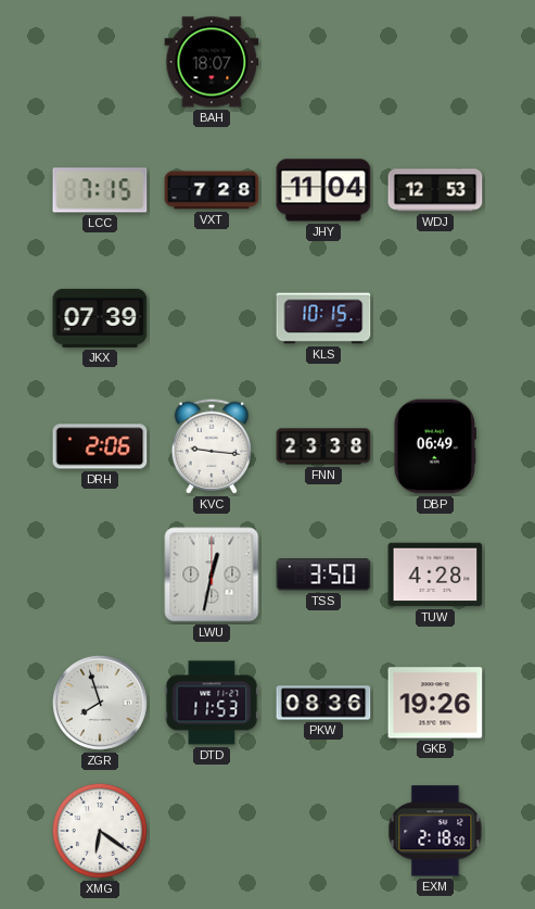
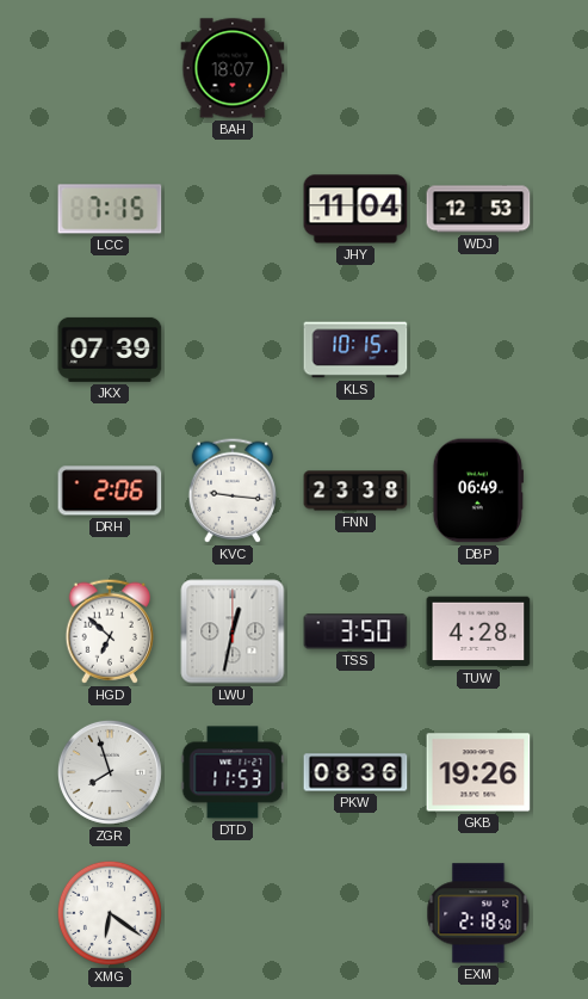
VXT: 7:28 -> none
HGD: none -> 6:52
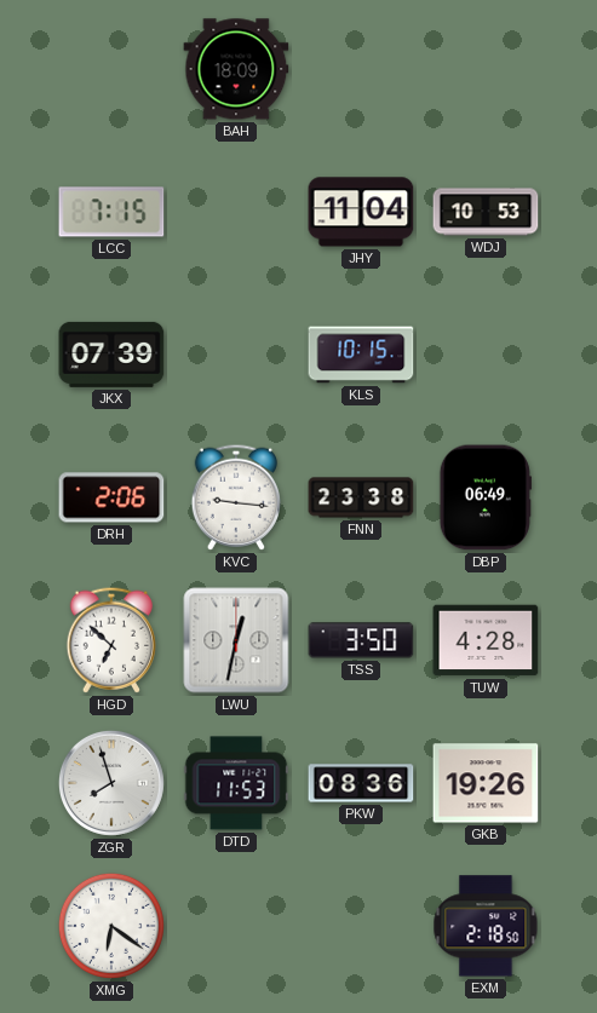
BAH: 18:07 -> 18:09
WDJ: 12:53 -> 10:53
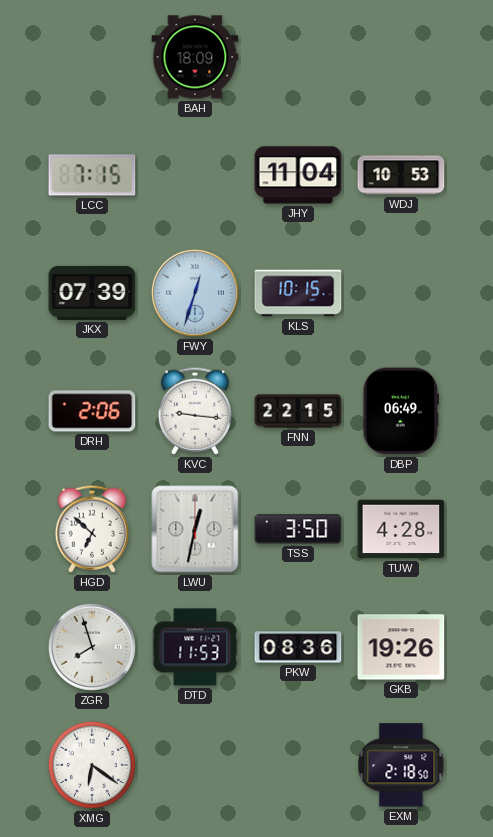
FWY: none -> 12:33
FNN: 23:38 -> 22:15
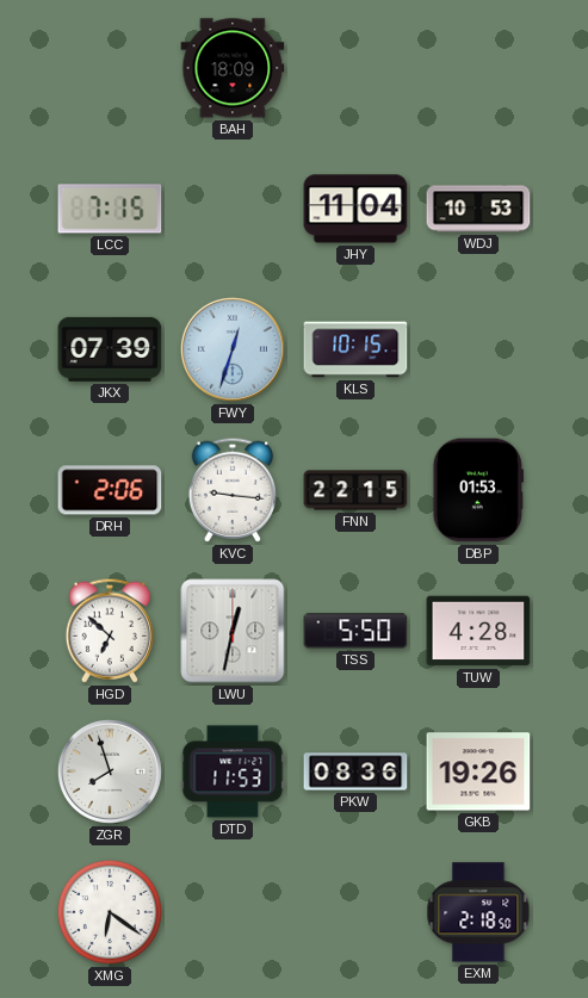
DBP: 06:49 -> 01:53
TSS: 3:50 -> 5:50
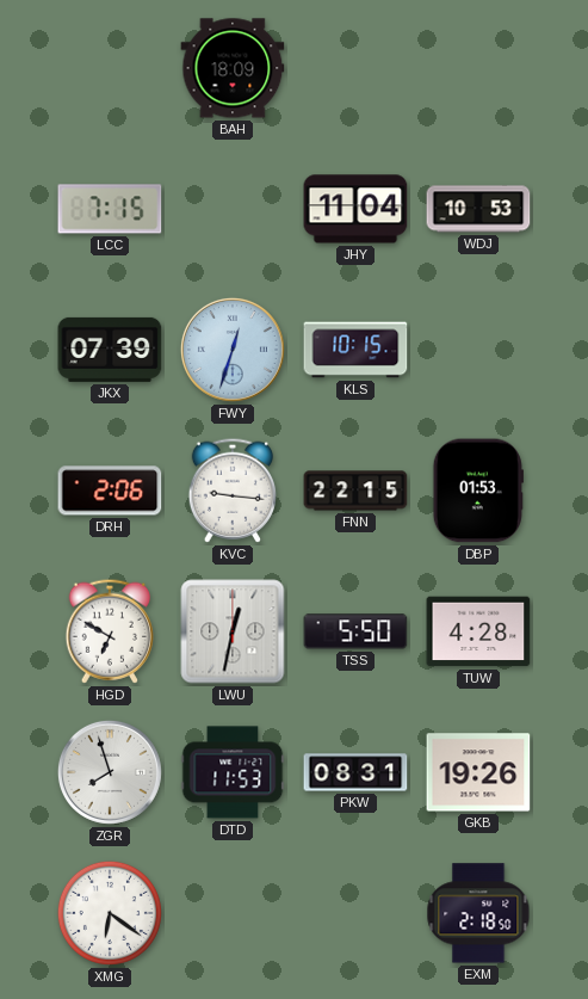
HGD: 6:52 -> 6:50
PKW: 08:36 -> 08:31
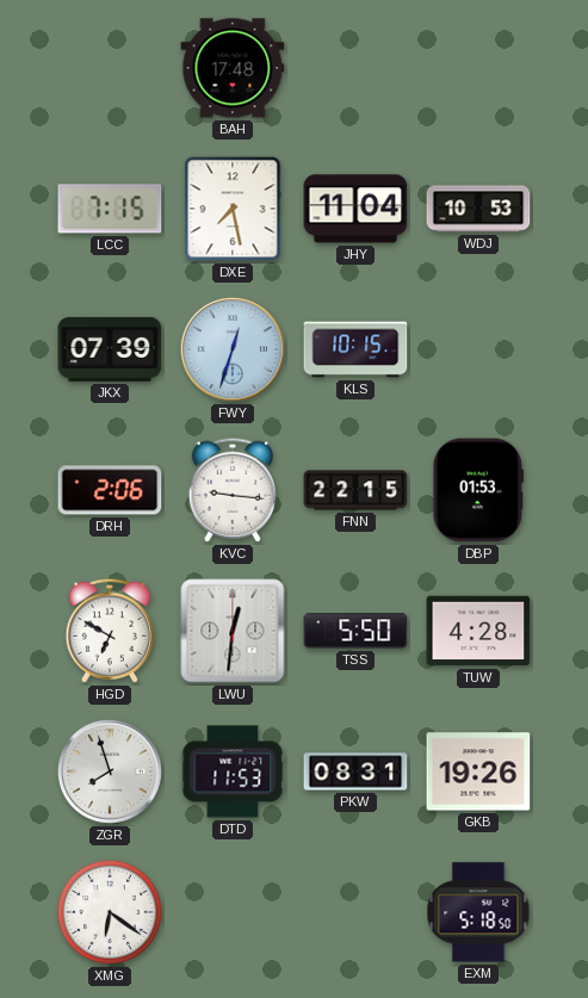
BAH: 18:09 -> 17:48
DXE: none -> 7:28
LWU: 12:32 -> 12:31
EXM: 2:18 -> 5:18
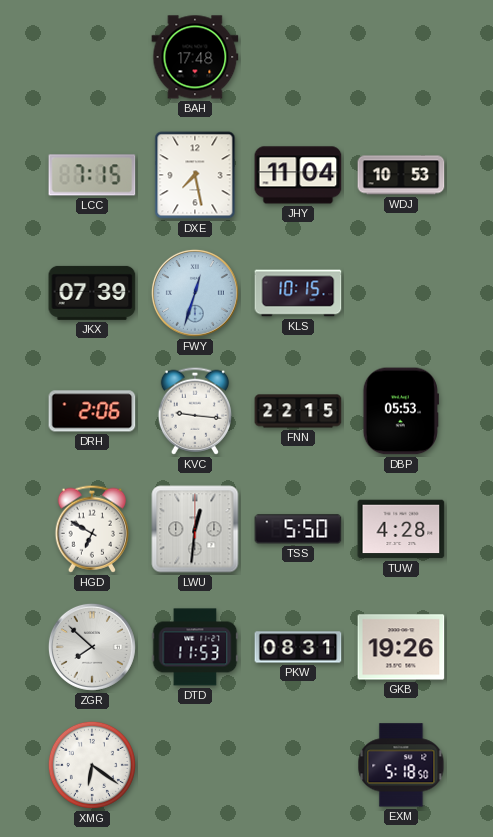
DBP: 01:53 -> 05:53
ZGR: 7:57 -> 7:52
